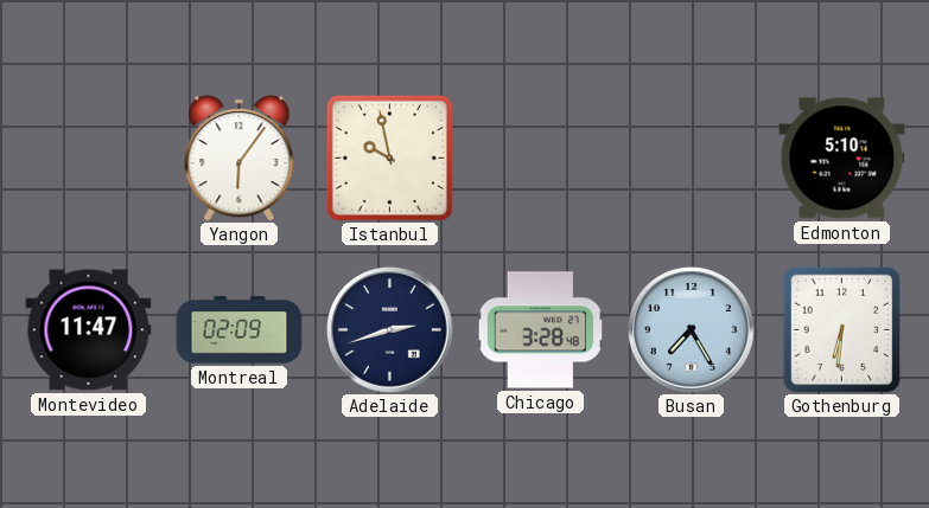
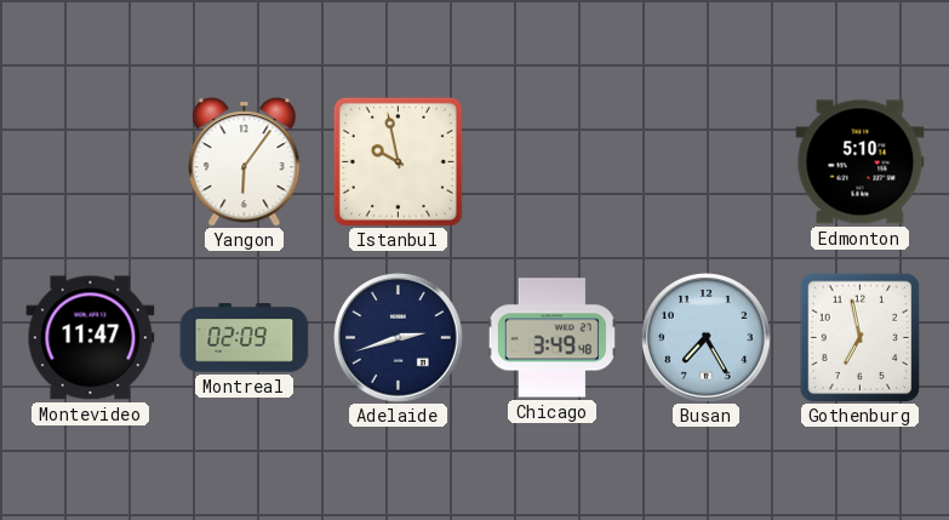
Chicago: 3:28 -> 3:49
Gothenburg: 6:31 -> 6:58
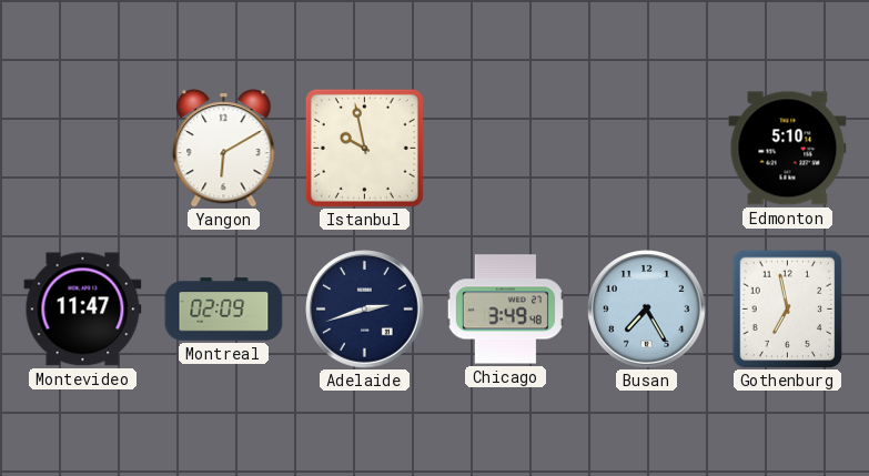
Yangon: 6:06 -> 6:10
